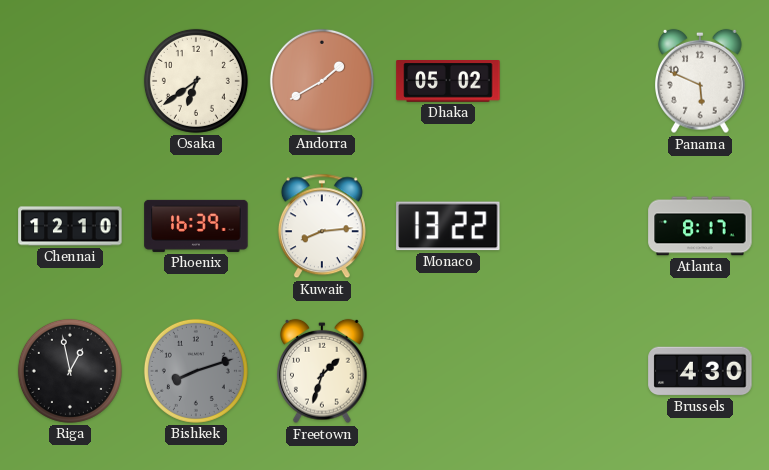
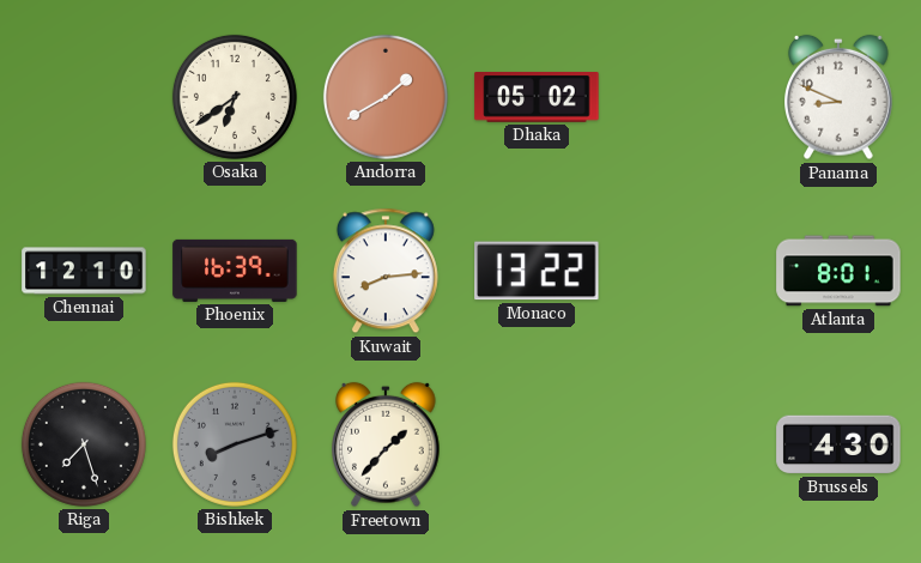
Panama: 5:49 -> 8:49
Atlanta: 8:17 -> 8:01
Riga: 12:58 -> 7:27
Freetown: 1:33 -> 1:37
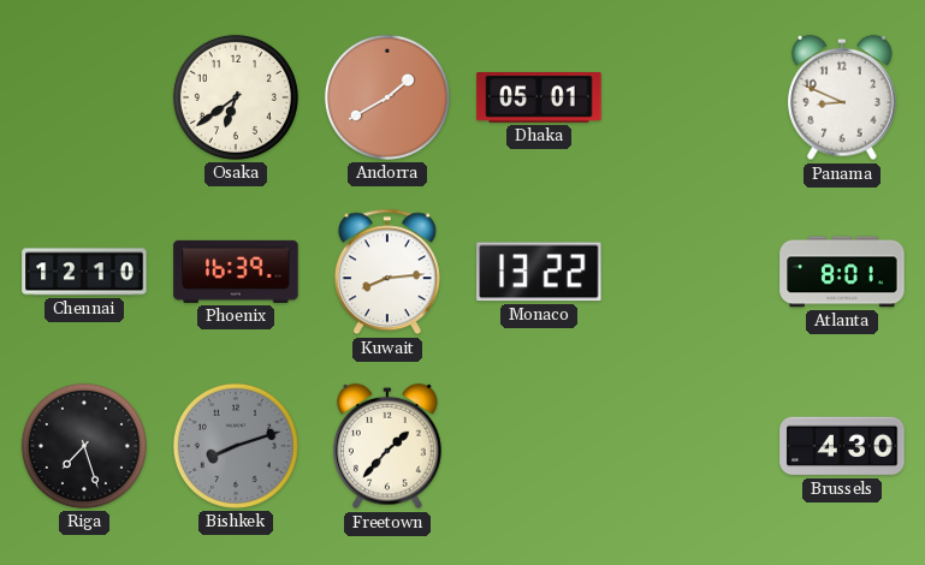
Dhaka: 05:02 -> 05:01
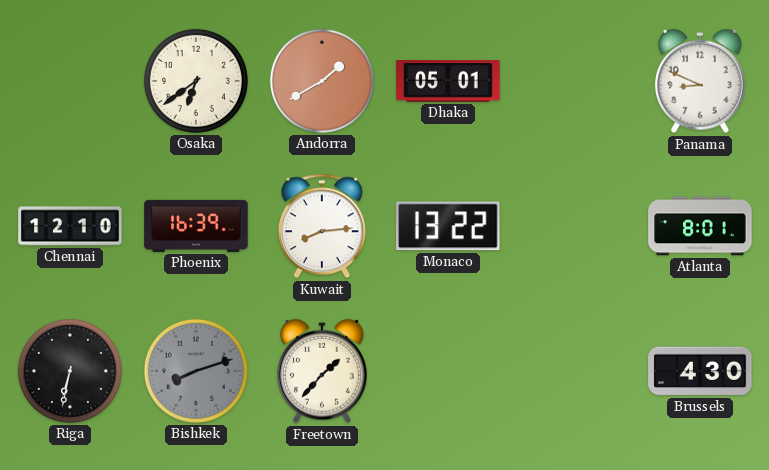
Riga: 7:27 -> 6:32
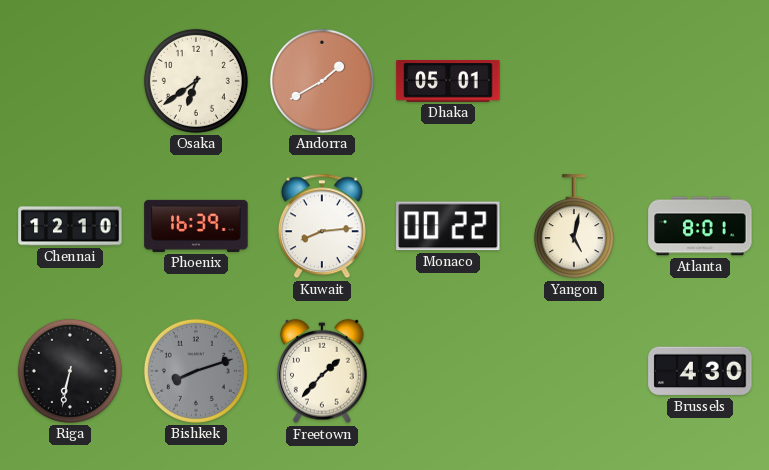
Panama: 8:49 -> none
Monaco: 13:22 -> 00:22
Yangon: none -> 5:02
